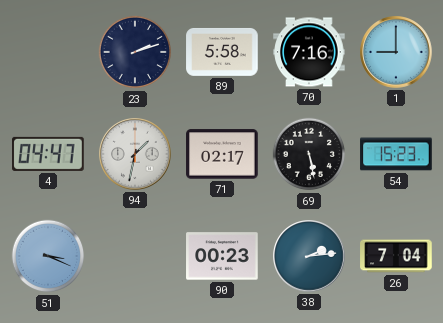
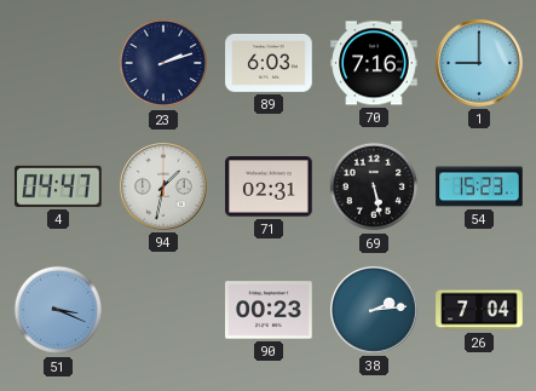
89: 5:58 -> 6:03
71: 02:17 -> 02:31
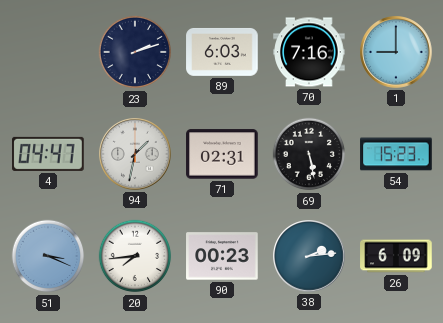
20: none -> 7:44
26: 7:04 -> 6:09
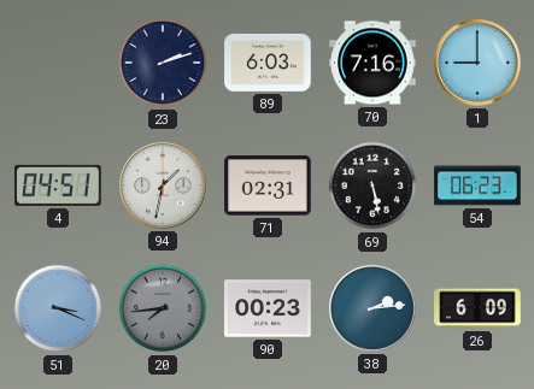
4: 04:47 -> 04:51
54: 15:23 -> 06:23
20 dial: white -> grey
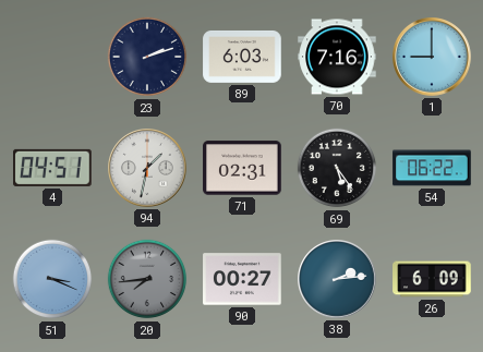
69: 5:28 -> 5:24
54: 06:23 -> 06:22
90: 00:23 -> 00:27
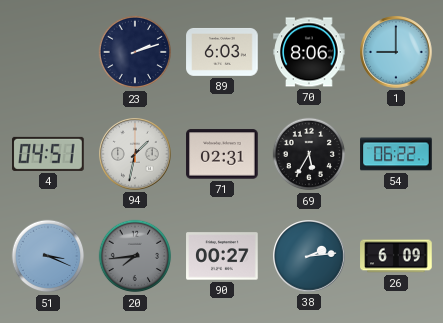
70: 7:16 -> 8:06
69: 5:24 -> 5:35
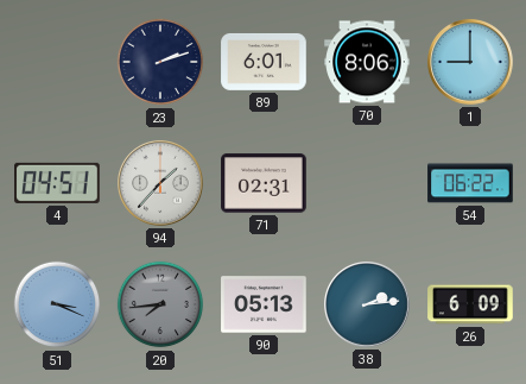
89: 6:03 -> 6:01
94: 1:32 -> 1:37
69: 5:35 -> none
90: 00:27 -> 05:13
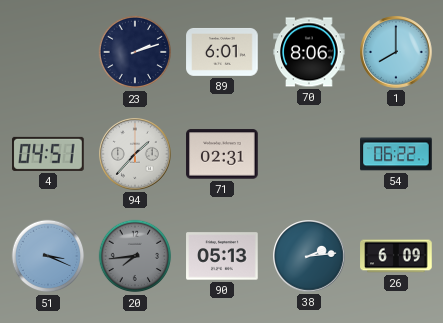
1: 9:00 -> 8:00
